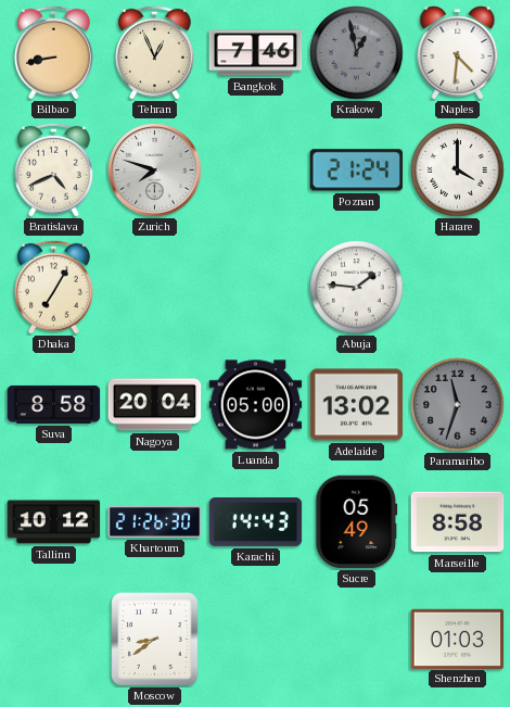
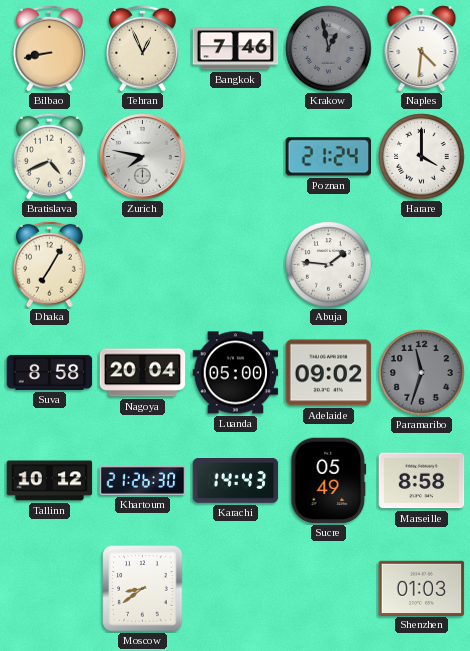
Zurich: 7:48 -> 7:47
Adelaide: 13:02 -> 09:02
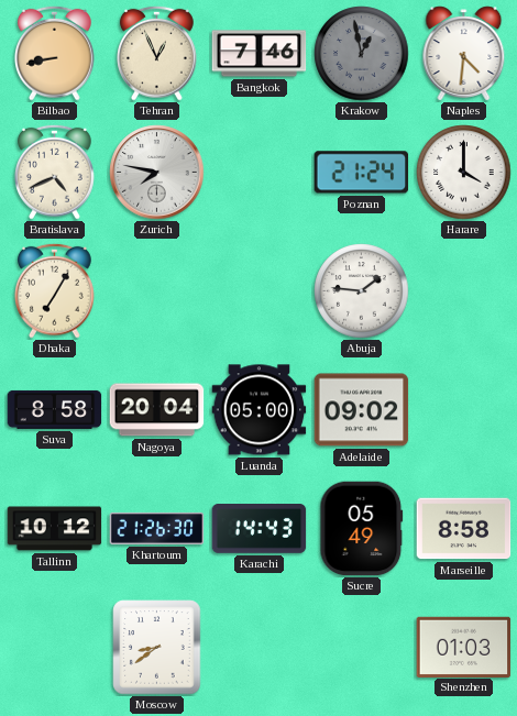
Paramaribo: 11:33 -> none
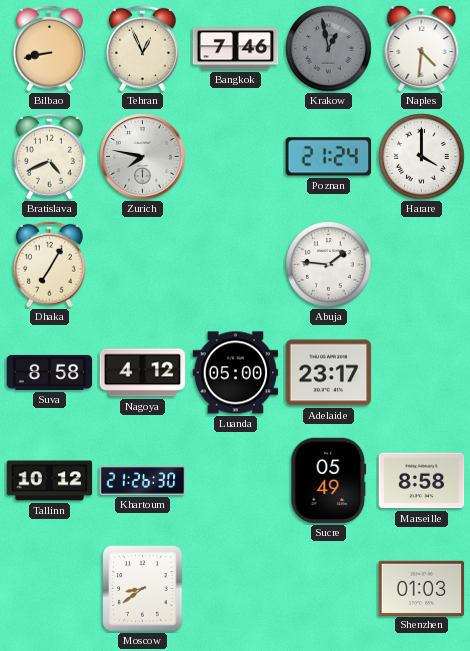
Nagoya: 20:04 -> 4:12
Adelaide: 09:02 -> 23:17
Karachi: 14:43 -> none
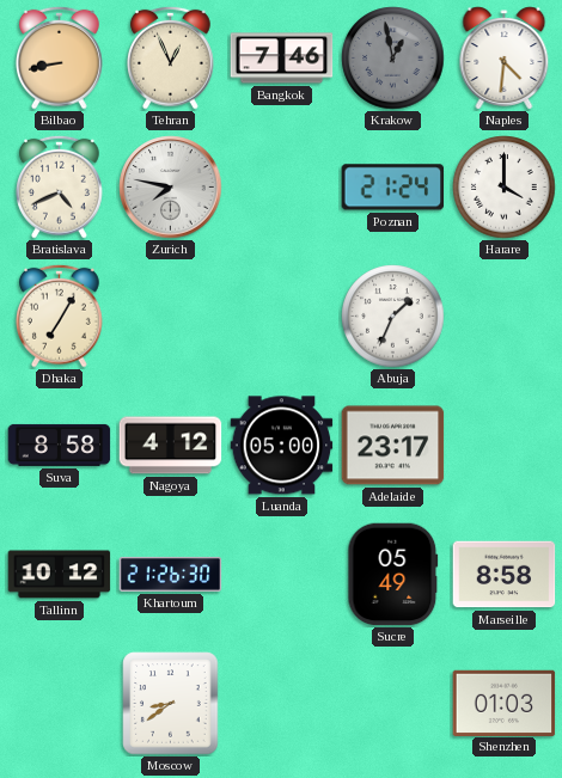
Abuja: 1:46 -> 1:34
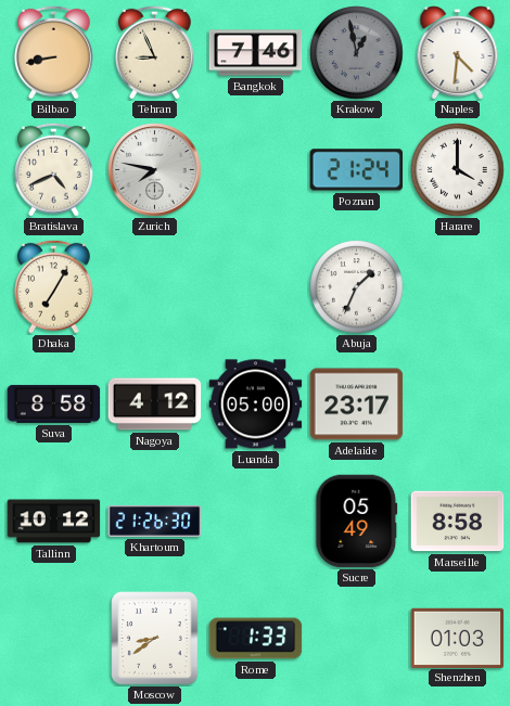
Tehran: 12:56 -> 8:56
Rome: none -> 1:33
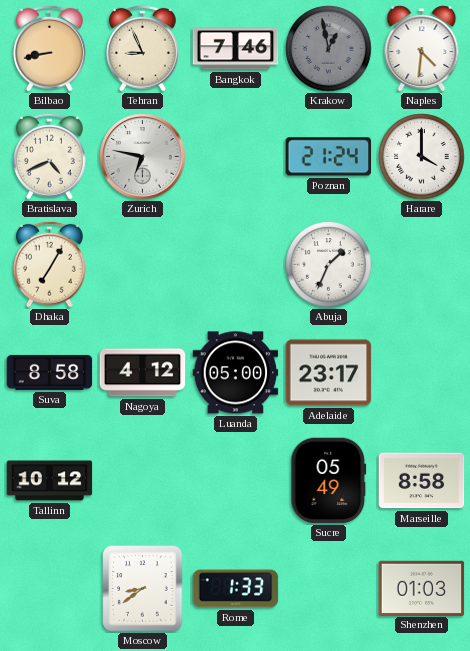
Zurich: 7:47 -> 6:47
Khartoum: 21:26 -> none
